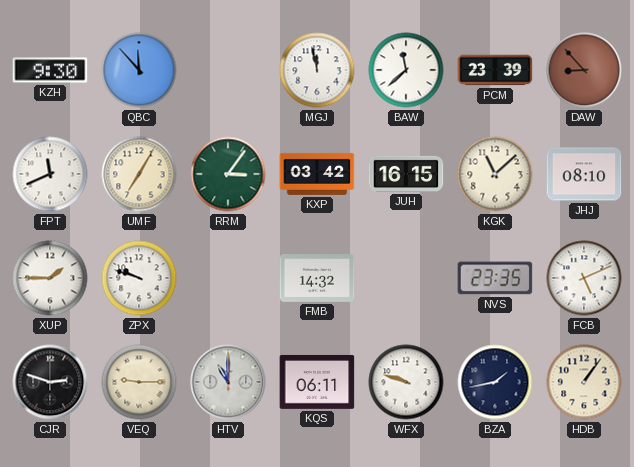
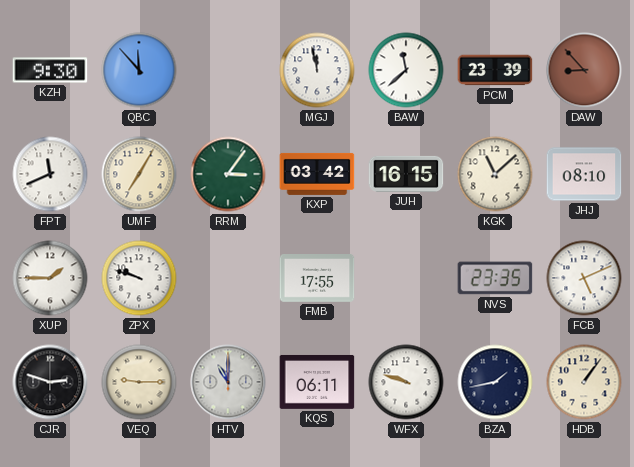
FMB: 14:32 -> 17:55
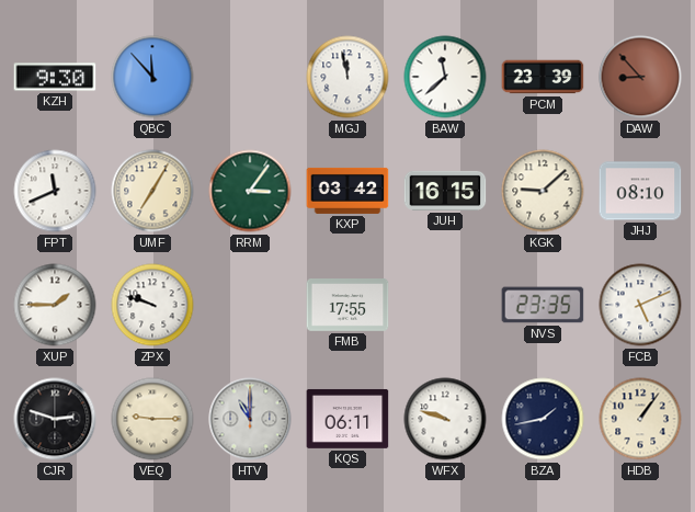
KGK: 11:08 -> 9:08
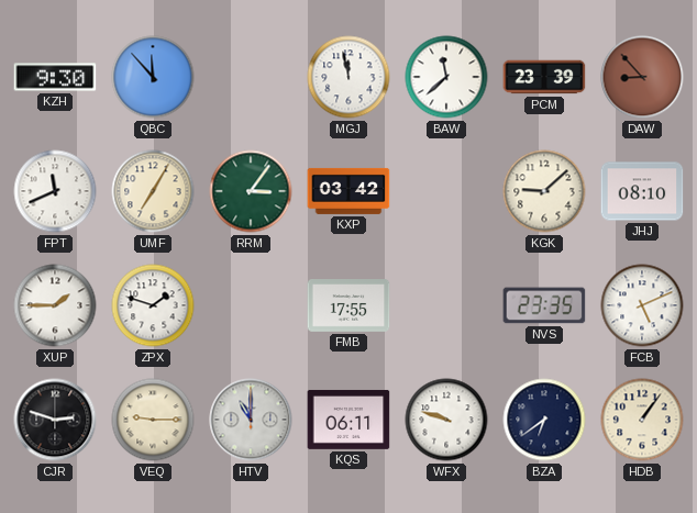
JUH: 16:15 -> none
ZPX: 9:48 -> 1:48
BZA: 1:43 -> 6:39
